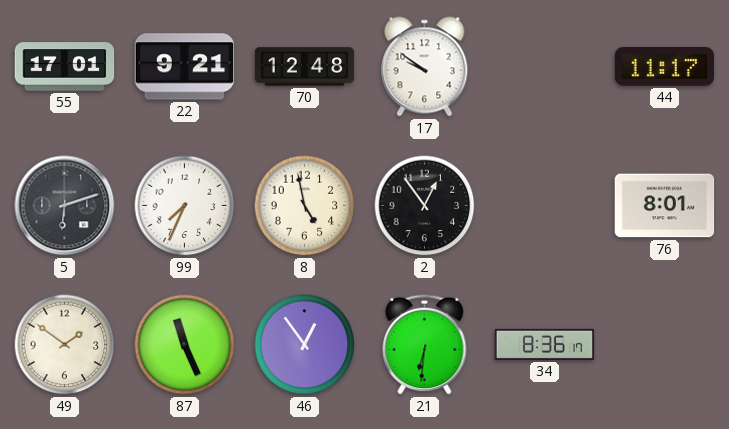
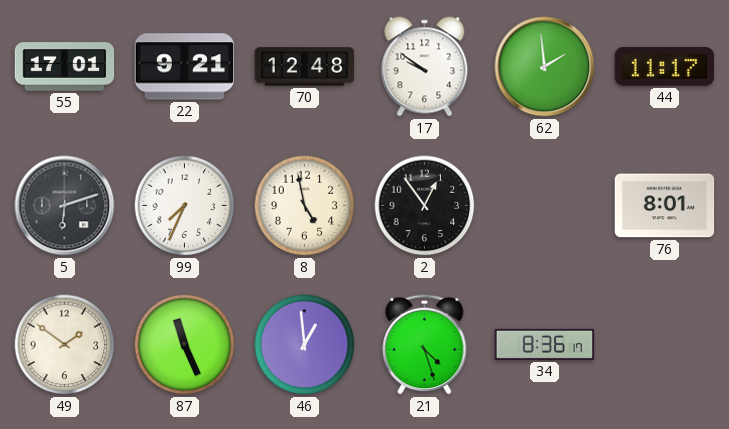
62: none -> 1:59
46: 12:54 -> 12:59
21: 6:31 -> 4:27
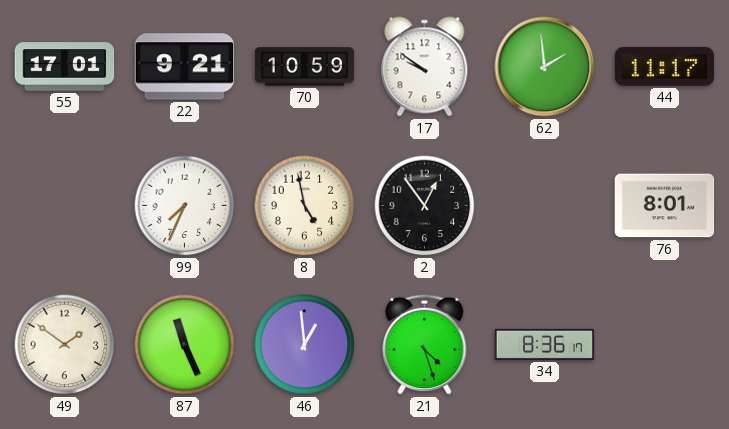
70: 12:48 -> 10:59
5: 6:12 -> none
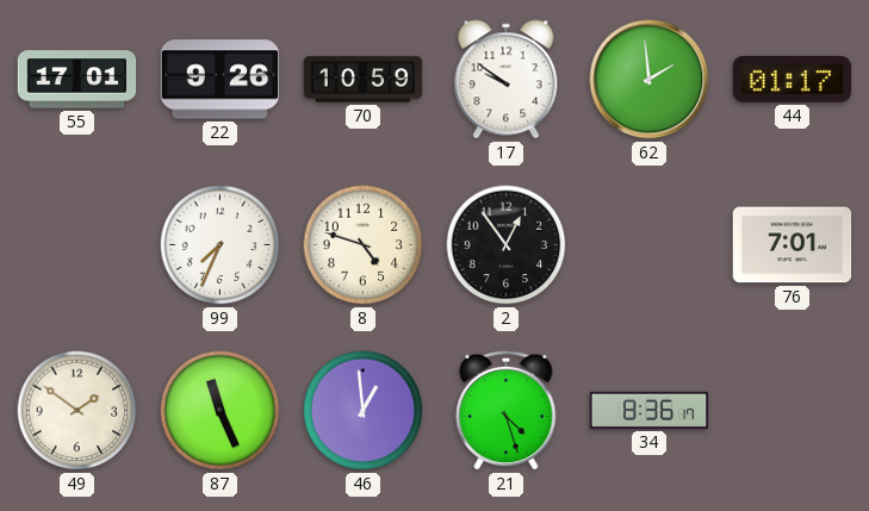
22: 9:21 -> 9:26
44: 11:17 -> 01:17
8: 4:58 -> 4:48
76: 8:01 -> 7:01
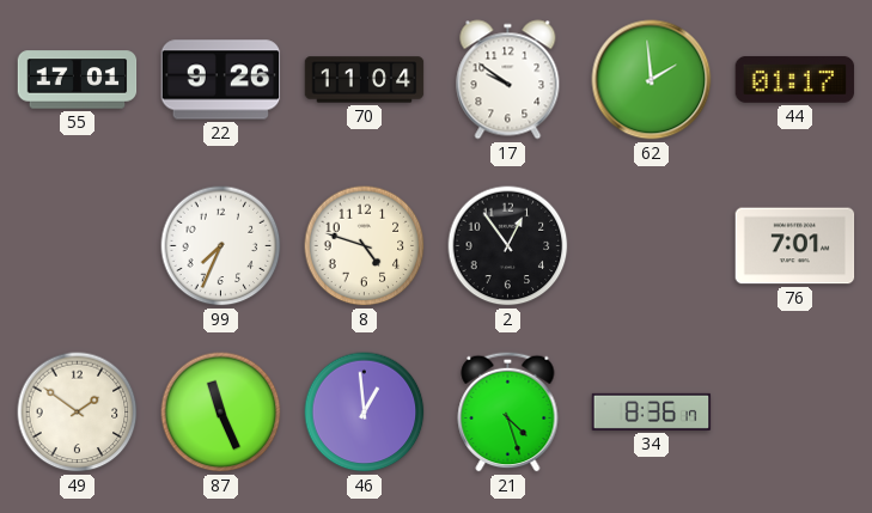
70: 10:59 -> 11:04
